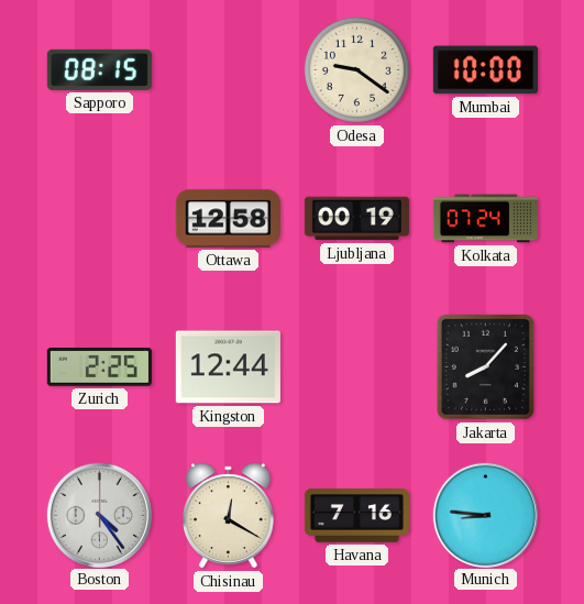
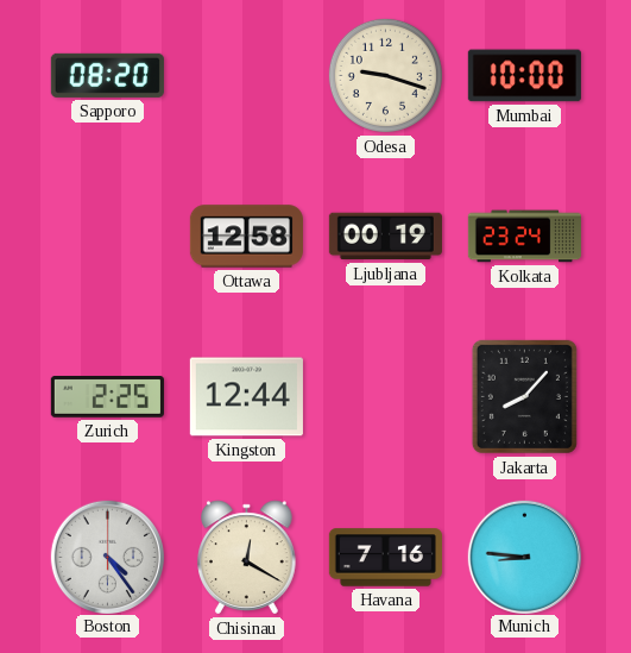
Sapporo: 08:15 -> 08:20
Odesa: 9:21 -> 9:18
Kolkata: 07:24 -> 23:24
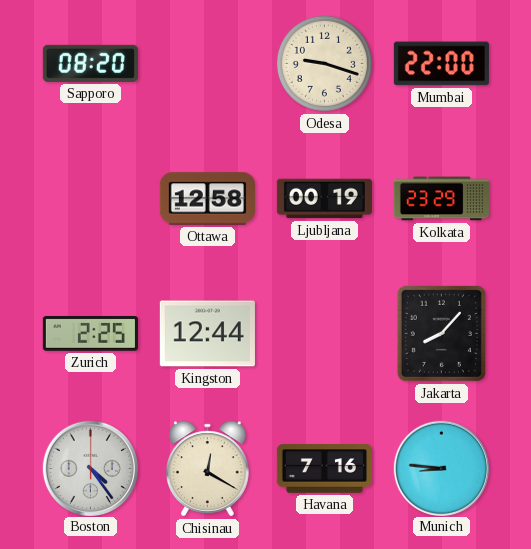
Mumbai: 10:00 -> 22:00
Kolkata: 23:24 -> 23:29
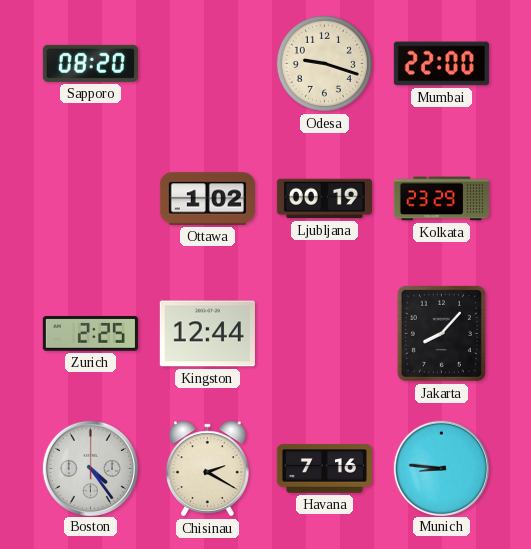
Ottawa: 12:58 -> 1:02
Chisinau: 12:20 -> 2:20
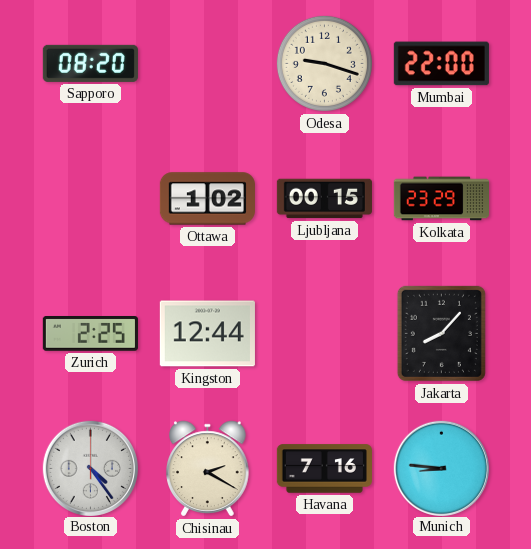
Ljubljana: 00:19 -> 00:15
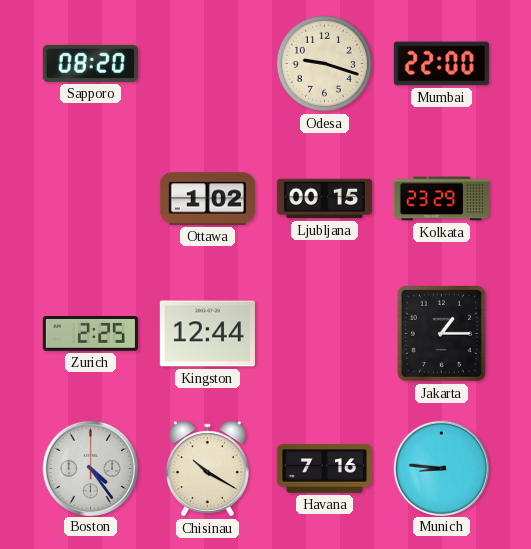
Jakarta: 8:07 -> 1:15
Chisinau: 2:20 -> 10:20
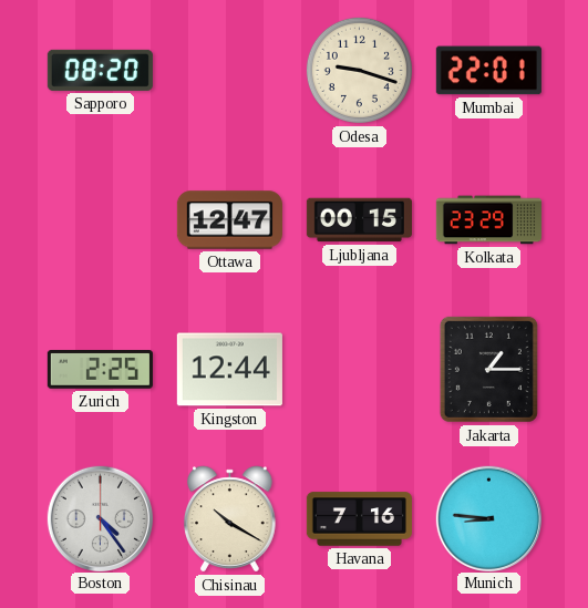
Mumbai: 22:00 -> 22:01
Ottawa: 1:02 -> 12:47
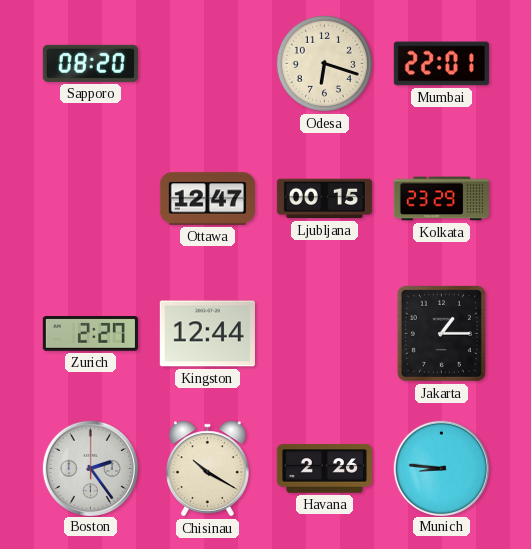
Odesa: 9:18 -> 6:18
Zurich: 2:25 -> 2:27
Boston: 4:24 -> 2:24
Havana: 7:16 -> 2:26
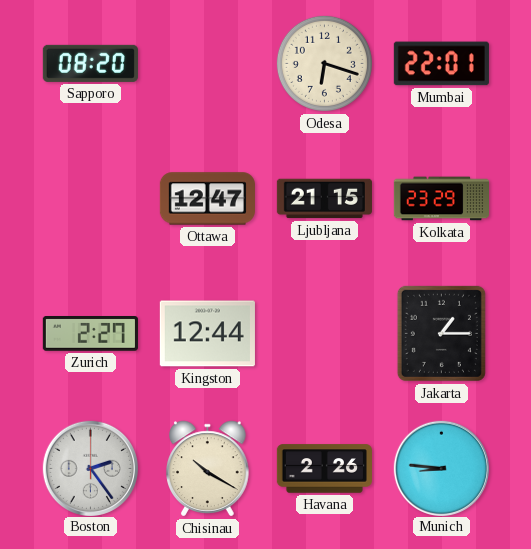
Ljubljana: 00:15 -> 21:15
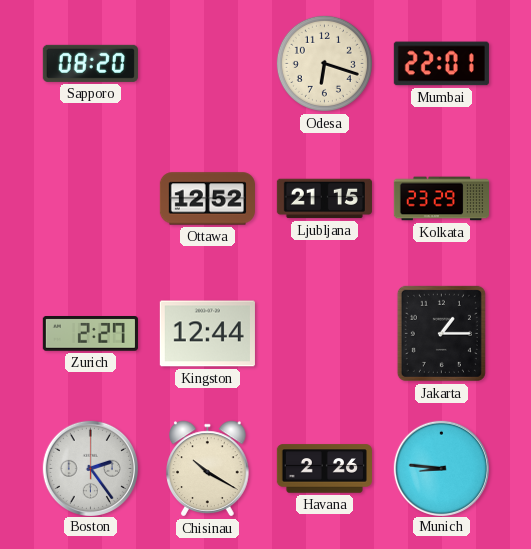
Ottawa: 12:47 -> 12:52
